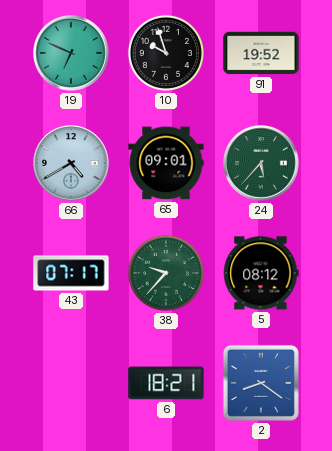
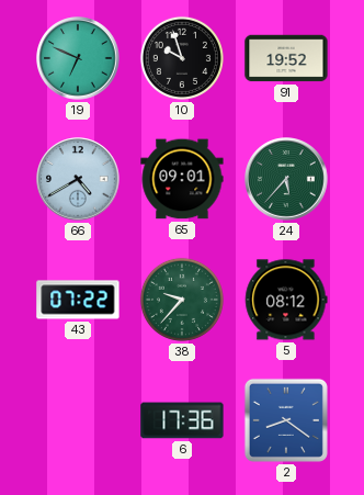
43: 07:17 -> 07:22
6: 18:21 -> 17:36
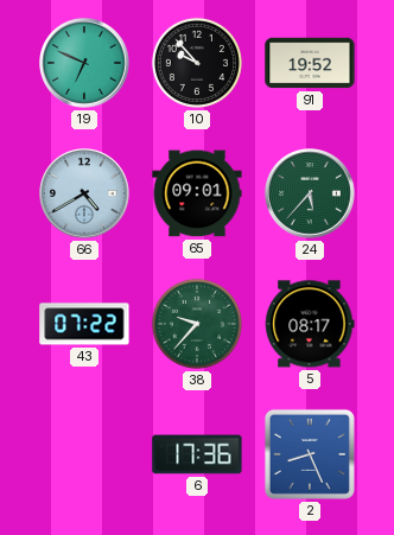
10: 9:57 -> 9:53
5: 08:12 -> 08:17
2: 8:21 -> 8:26
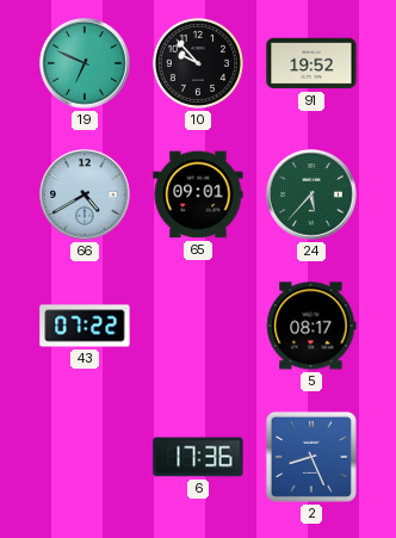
38: 9:37 -> none
